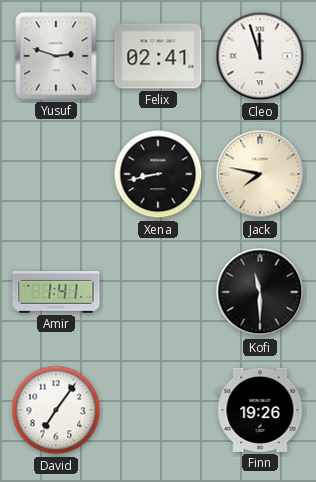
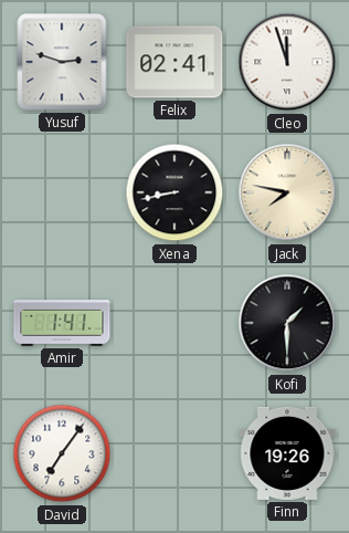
Kofi: 11:30 -> 1:30
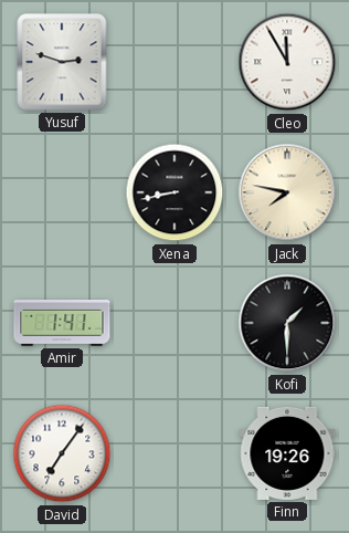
Felix: 02:41 -> none
Cleo: 11:57 -> 11:55
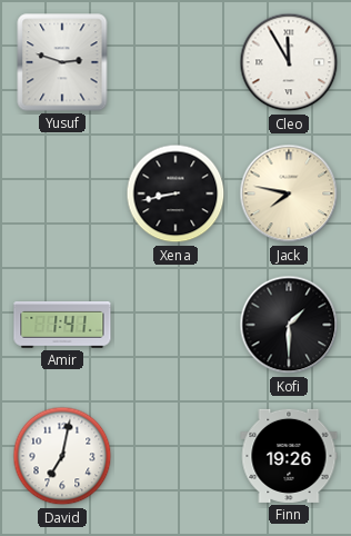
David: 7:06 -> 7:02
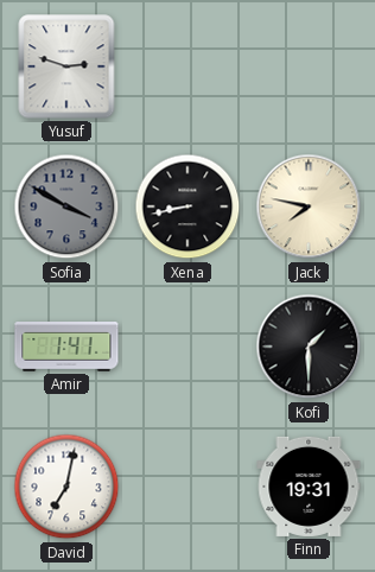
Cleo: 11:55 -> none
Sofia: none -> 3:50
Finn: 19:26 -> 19:31
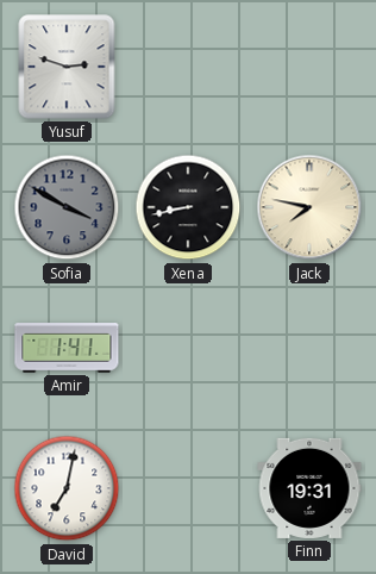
Kofi: 1:30 -> none
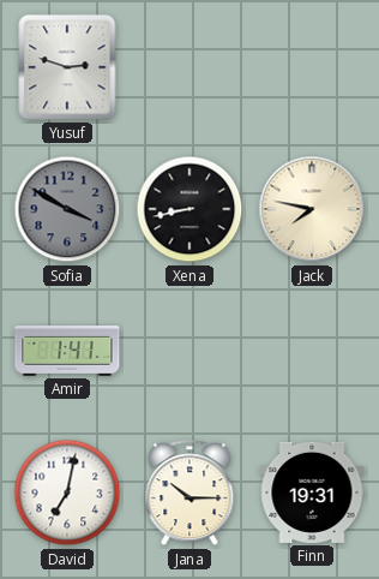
Jana: none -> 10:15
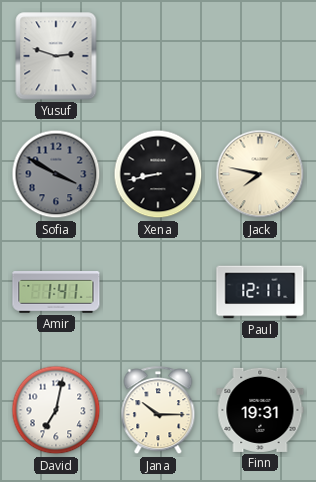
Paul: none -> 12:11
